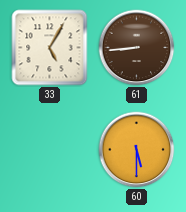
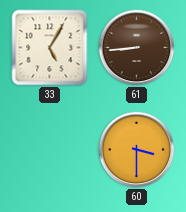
60: 5:30 -> 3:30
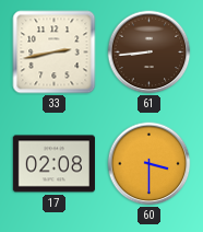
33: 5:05 -> 2:43
17: none -> 02:08
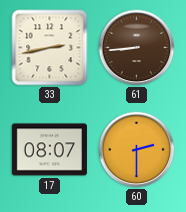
17: 02:08 -> 08:07
60: 3:30 -> 2:30
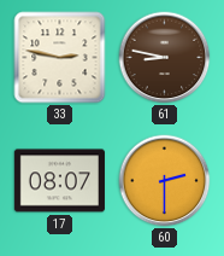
33: 2:43 -> 2:47
61: 8:44 -> 8:47
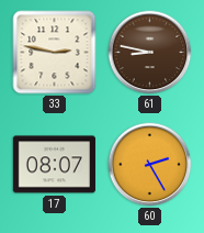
60: 2:30 -> 2:25
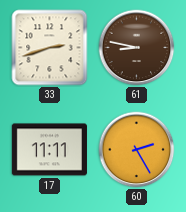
33: 2:47 -> 2:42
17: 08:07 -> 11:11
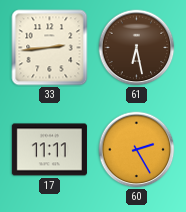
33: 2:42 -> 2:44
61: 8:47 -> 6:28
